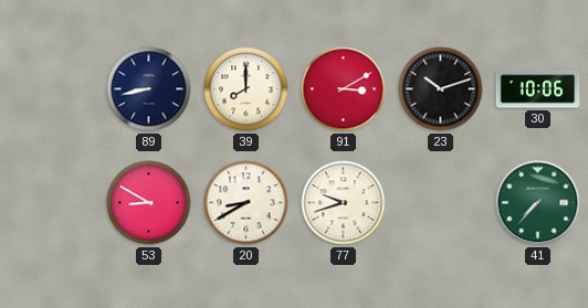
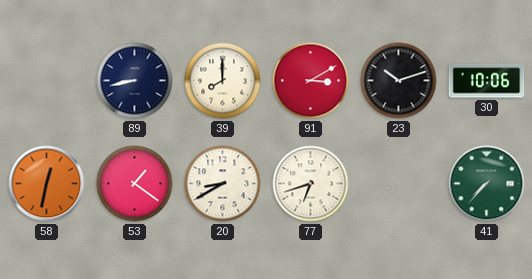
58: none -> 12:32
53: 8:50 -> 1:21
77: 9:42 -> 6:42
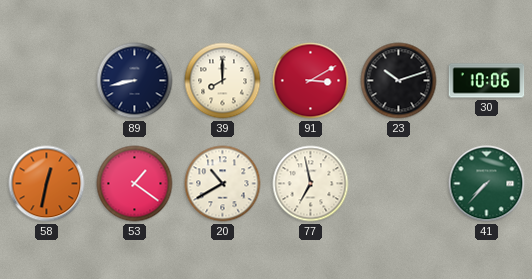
20: 8:40 -> 10:40
77: 6:42 -> 6:58
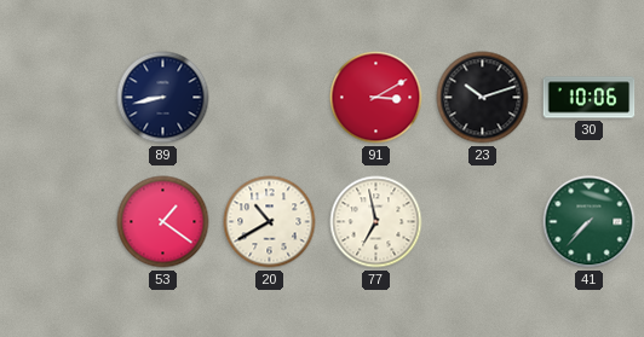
39: 8:00 -> none
58: 12:32 -> none
